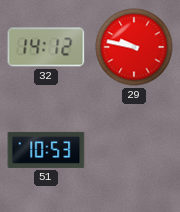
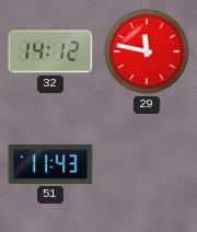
29: 9:47 -> 11:47
51: 10:53 -> 11:43
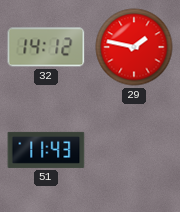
29: 11:47 -> 1:47
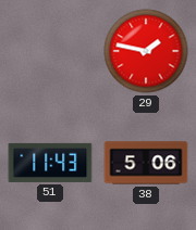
32: 14:12 -> none
38: none -> 5:06
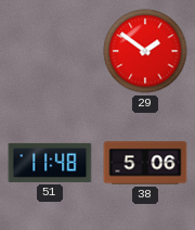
29: 1:47 -> 1:51
51: 11:43 -> 11:48
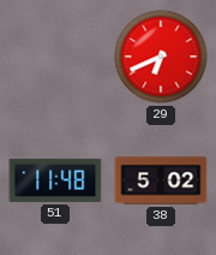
29: 1:51 -> 6:41
38: 5:06 -> 5:02
